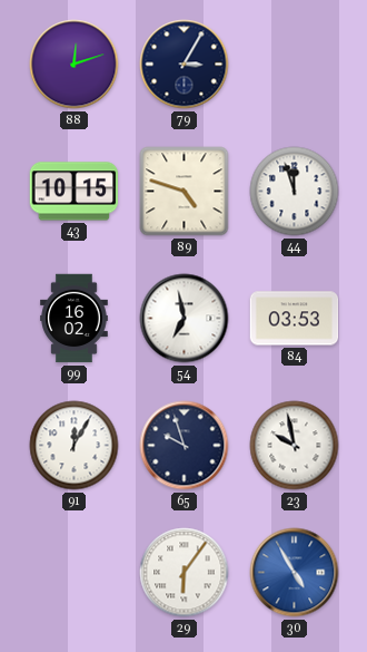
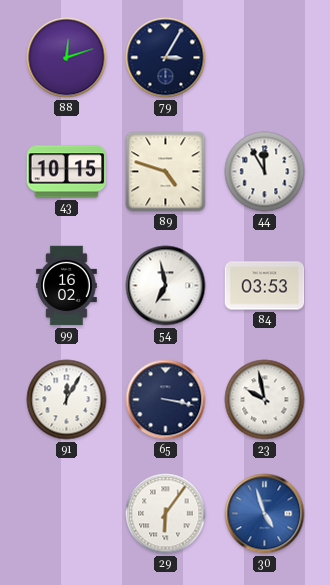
44: 11:57 -> 11:55
65: 9:57 -> 3:17
30: 4:55 -> 4:57
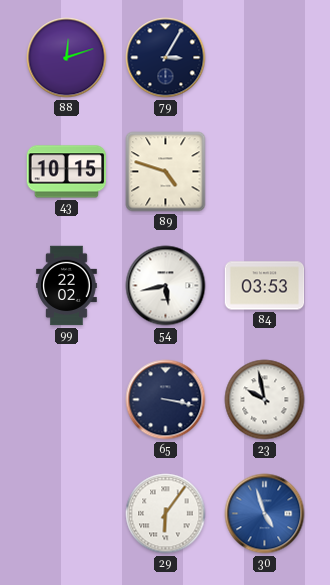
44: 11:55 -> none
99: 16:02 -> 22:02
54: 6:58 -> 5:43
91: 12:05 -> none
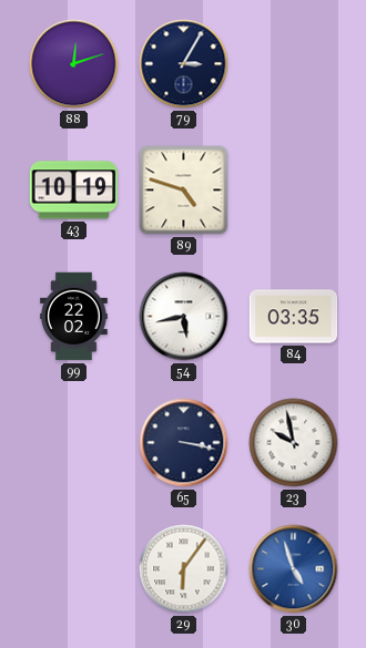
43: 10:15 -> 10:19
84: 03:53 -> 03:35
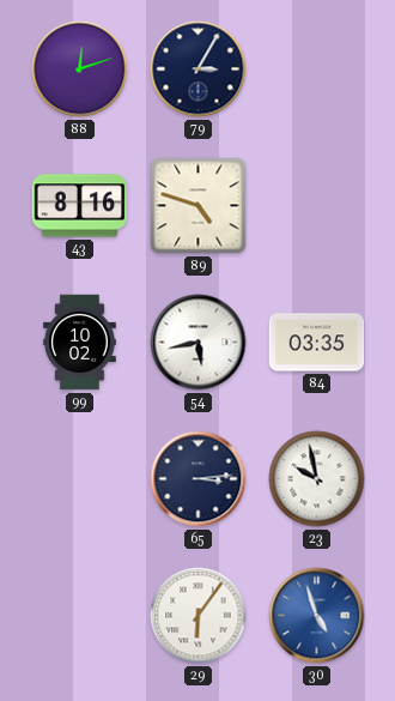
43: 10:19 -> 8:16
99: 22:02 -> 10:02
65: 3:17 -> 3:14
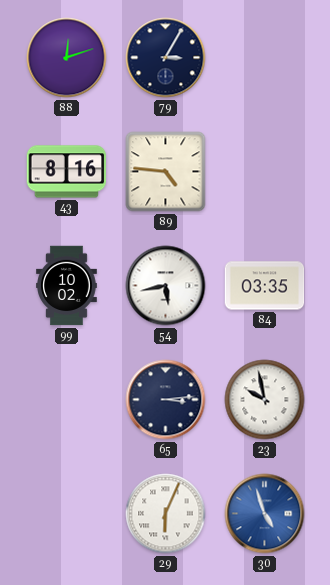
89: 4:48 -> 4:46
29: 6:06 -> 6:04
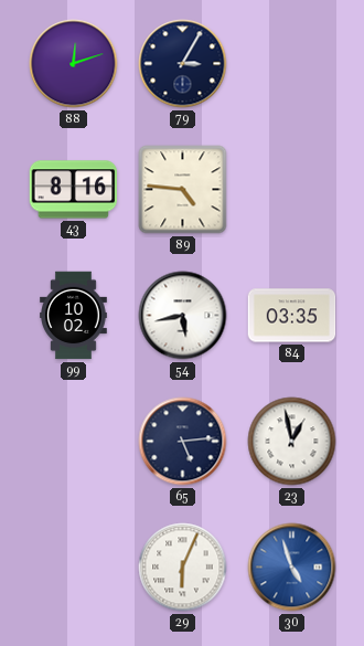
65: 3:14 -> 5:14
23: 9:58 -> 12:58
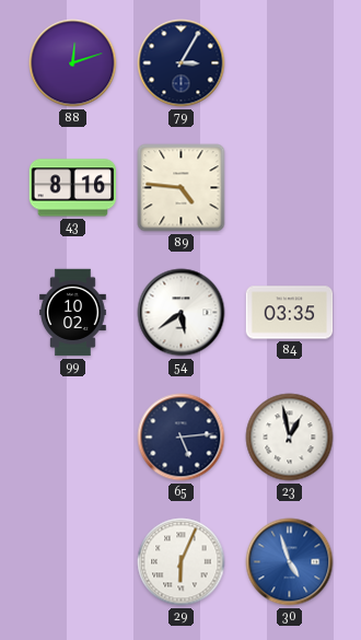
54: 5:43 -> 5:39
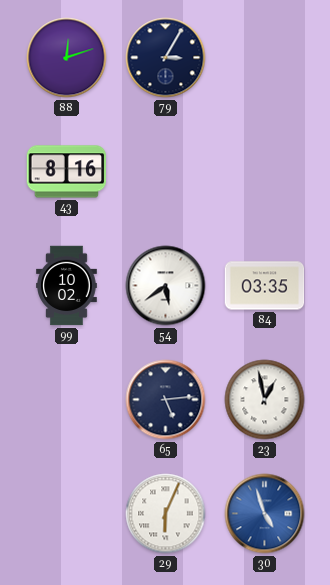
89: 4:46 -> none
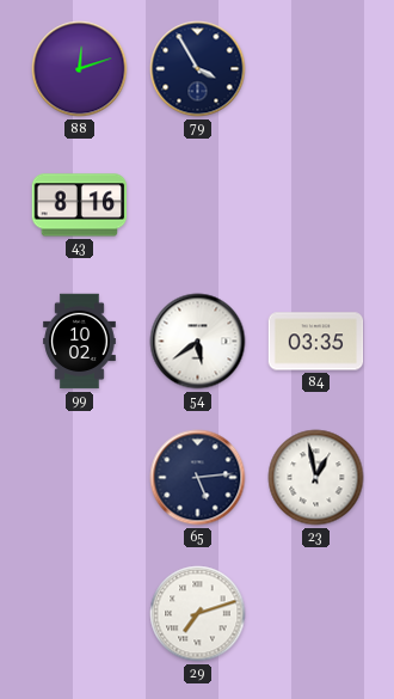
79: 3:05 -> 3:55
29: 6:04 -> 7:12
30: 4:57 -> none
